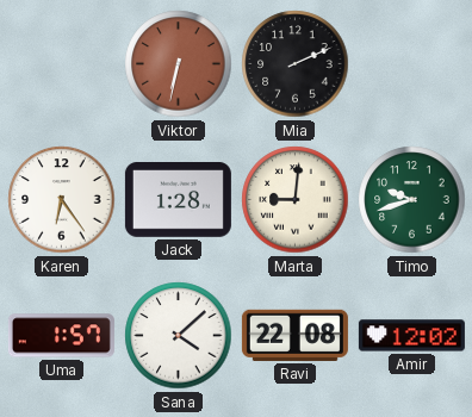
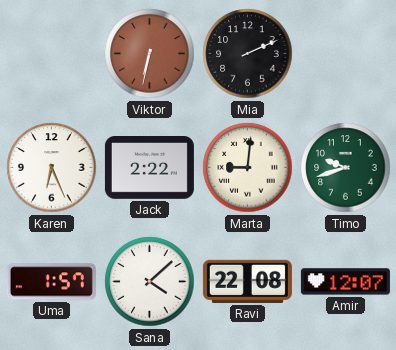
Karen: 6:24 -> 6:26
Jack: 1:28 -> 2:22
Amir: 12:02 -> 12:07
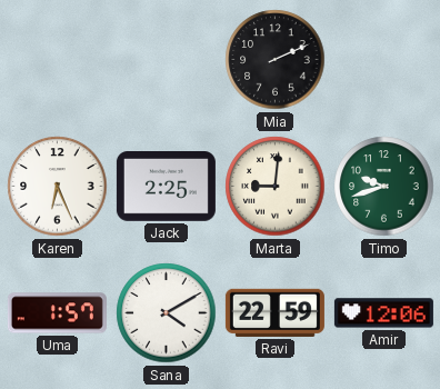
Viktor: 6:32 -> none
Jack: 2:22 -> 2:25
Sana: 4:08 -> 4:10
Ravi: 22:08 -> 22:59
Amir: 12:07 -> 12:06
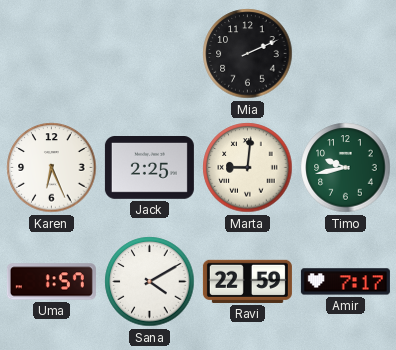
Timo: 9:42 -> 9:43
Amir: 12:06 -> 7:17
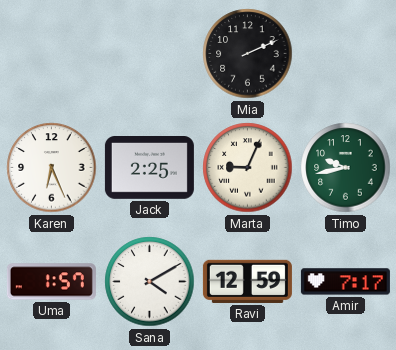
Marta: 9:01 -> 9:04
Ravi: 22:59 -> 12:59
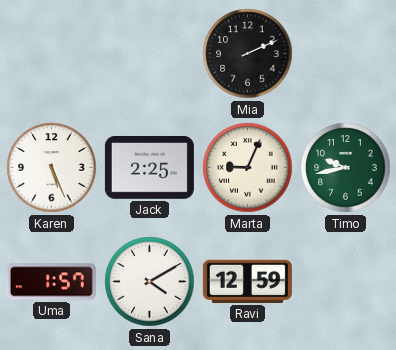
Karen: 6:26 -> 5:26
Amir: 7:17 -> none
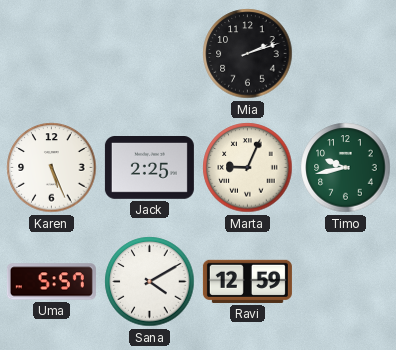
Mia: 2:11 -> 2:12
Uma: 1:57 -> 5:57
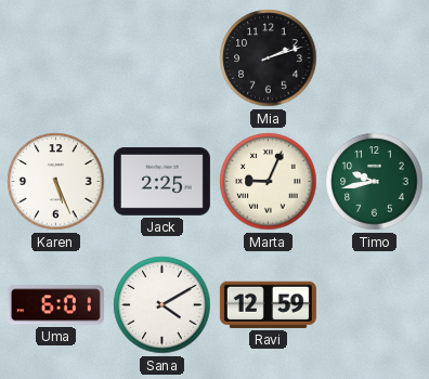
Uma: 5:57 -> 6:01
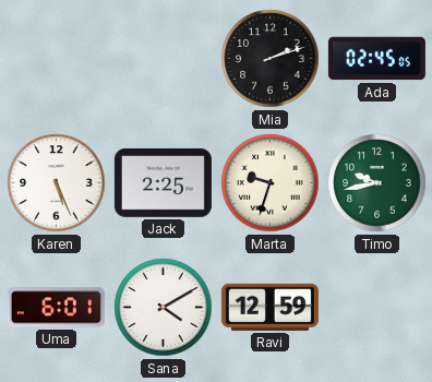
Ada: none -> 02:45
Marta: 9:04 -> 9:33
